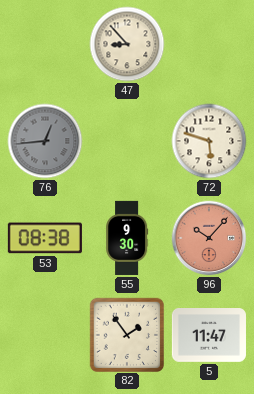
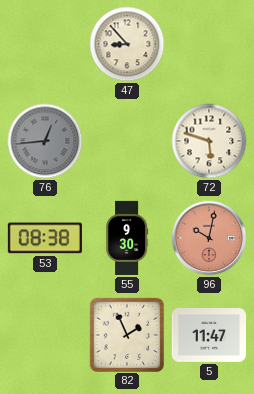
96: 10:07 -> 10:02
82: 1:54 -> 1:56
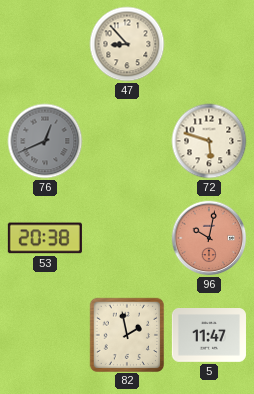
76: 12:44 -> 12:41
53: 08:38 -> 20:38
55: 9:30 -> none
82: 1:56 -> 1:58
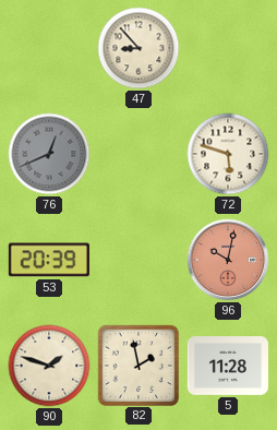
53: 20:38 -> 20:39
90: none -> 1:48
5: 11:47 -> 11:28
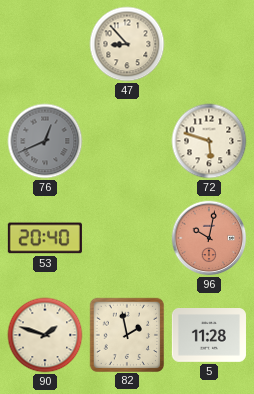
53: 20:39 -> 20:40
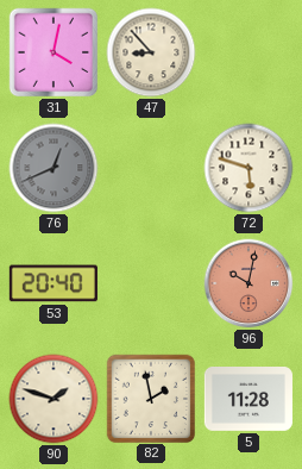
31: none -> 4:02
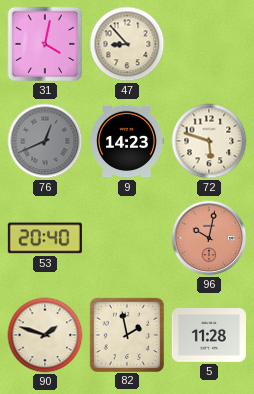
9: none -> 14:23
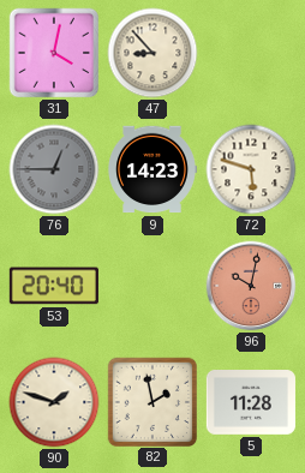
76: 12:41 -> 12:45
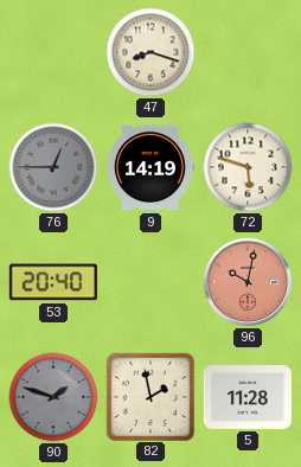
31: 4:02 -> none
47: 8:53 -> 8:18
9: 14:23 -> 14:19
90 dial: cream -> grey
